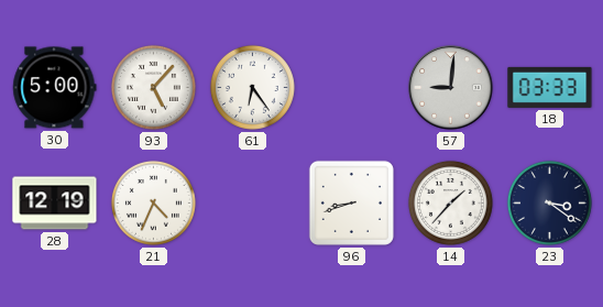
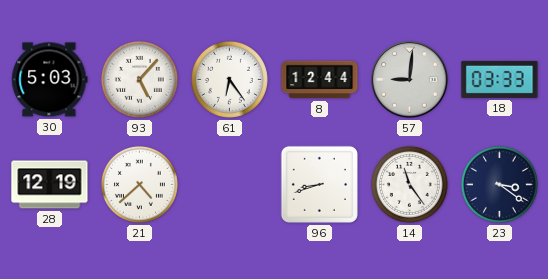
30: 5:00 -> 5:03
8: none -> 12:44
21: 4:34 -> 4:38
14: 1:37 -> 11:24
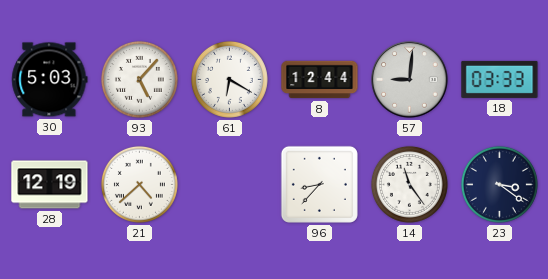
61: 6:24 -> 6:20
96: 8:42 -> 8:37
